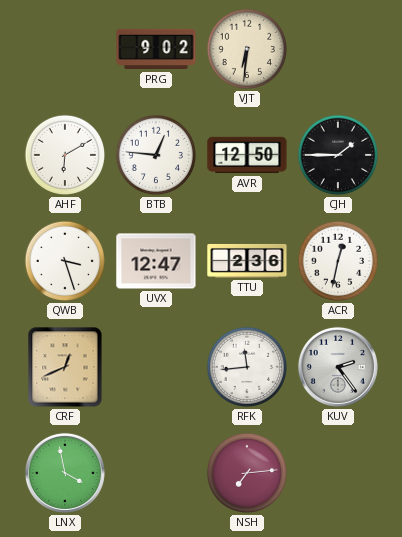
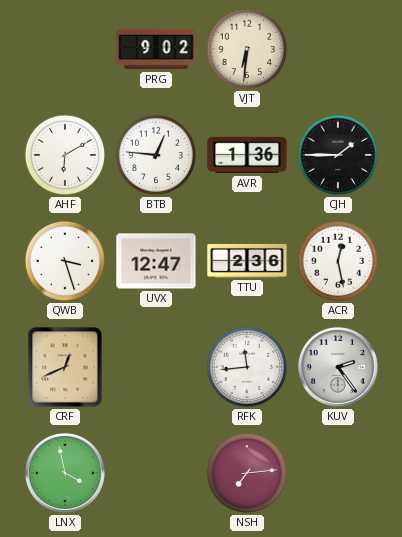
AVR: 12:50 -> 1:36
ACR: 12:32 -> 12:28
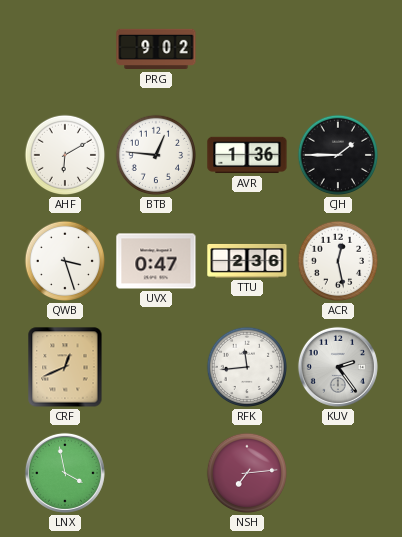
VJT: 6:31 -> none
UVX: 12:47 -> 0:47
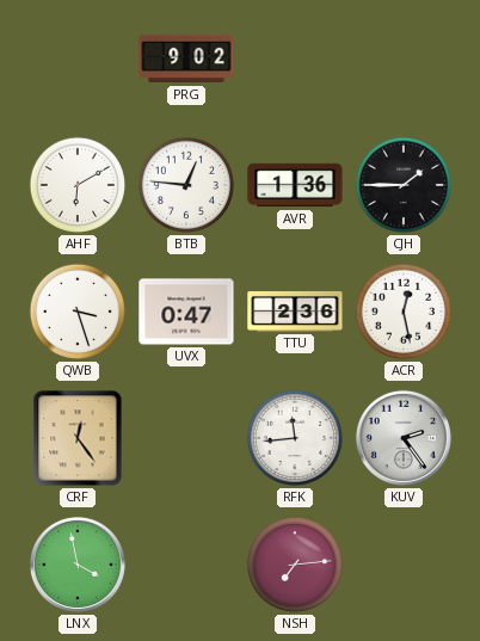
CRF: 12:41 -> 12:24
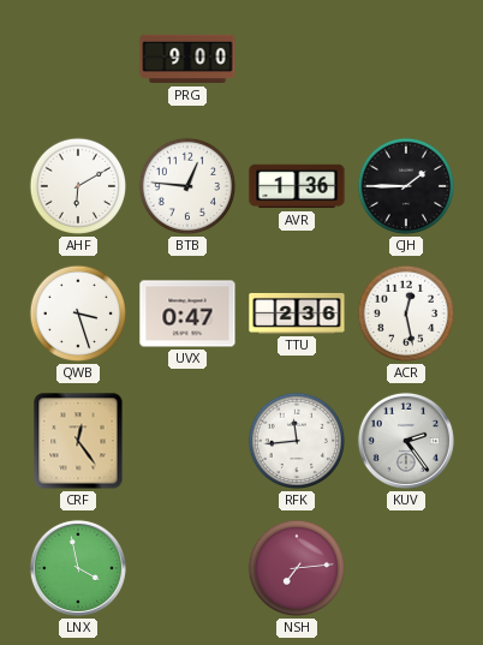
PRG: 9:02 -> 9:00
